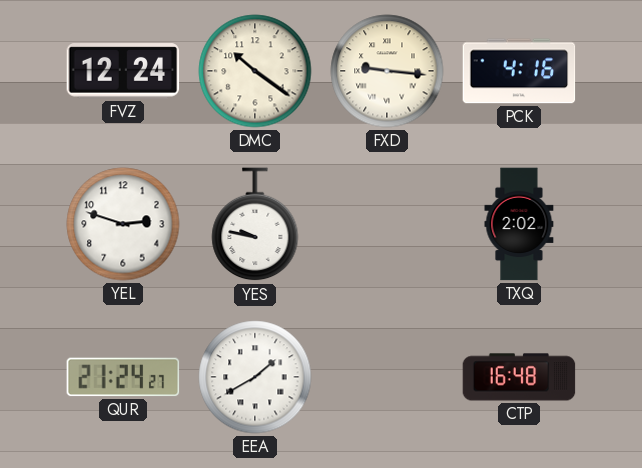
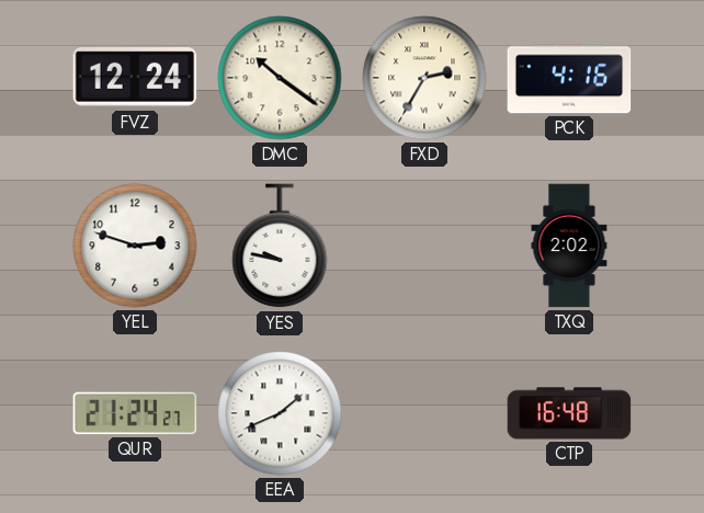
FXD: 9:16 -> 2:35
EEA: 1:40 -> 1:41
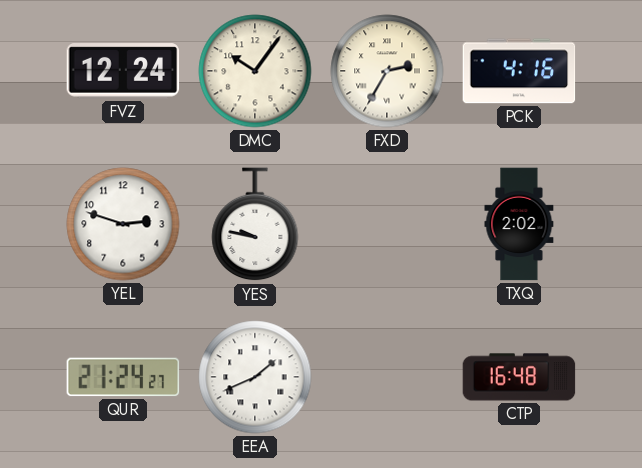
DMC: 10:21 -> 10:06
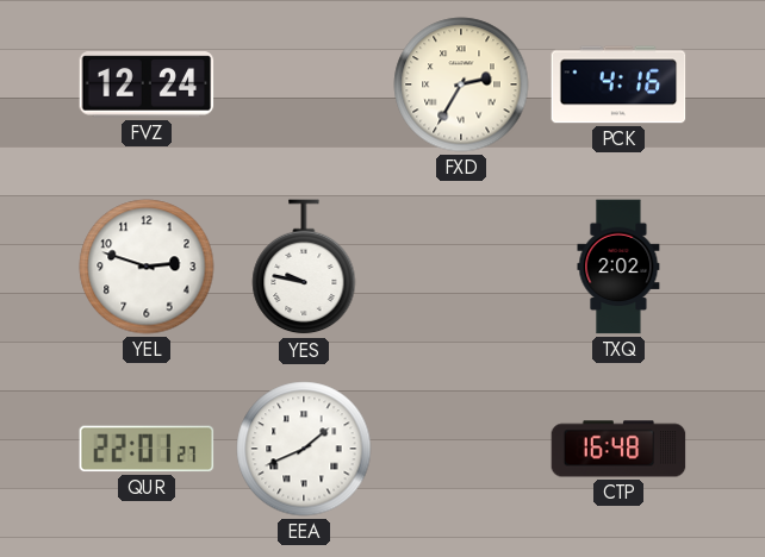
DMC: 10:06 -> none
QUR: 21:24 -> 22:01
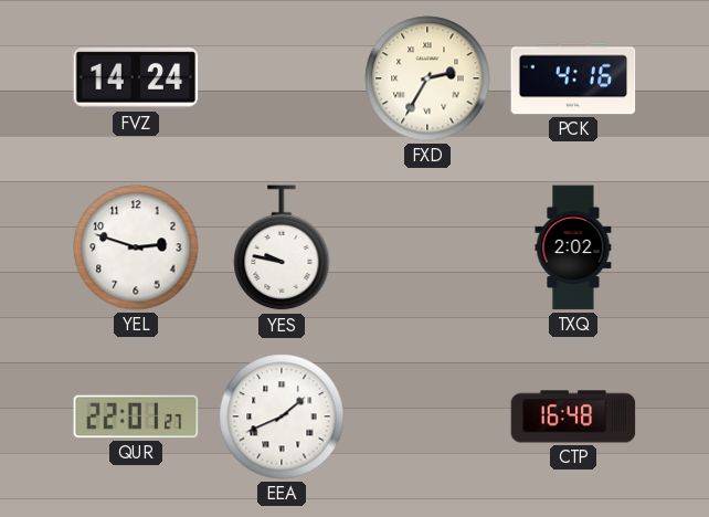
FVZ: 12:24 -> 14:24
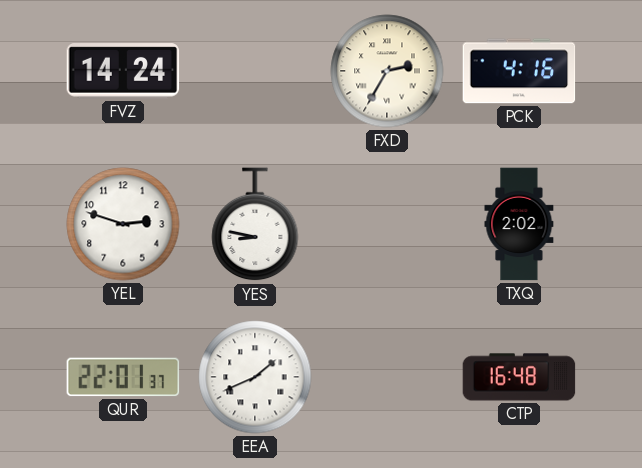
YES: 9:47 -> 8:47
QUR: 22:01:27 -> 22:01:37
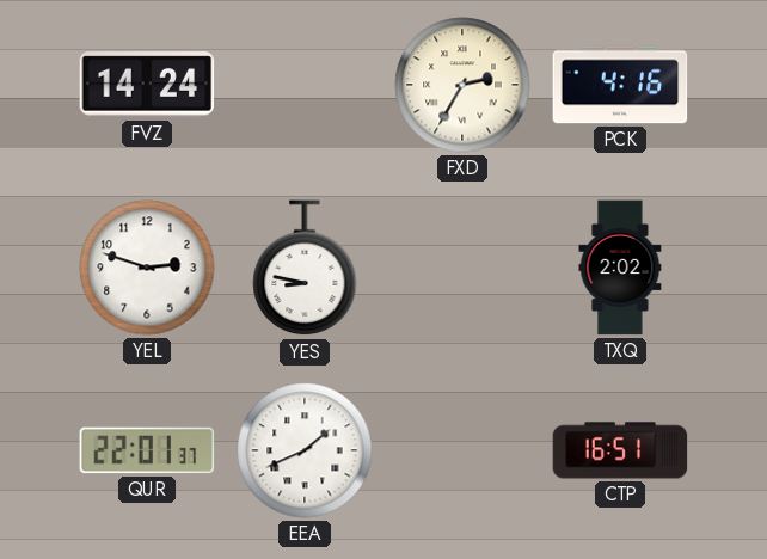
CTP: 16:48 -> 16:51
